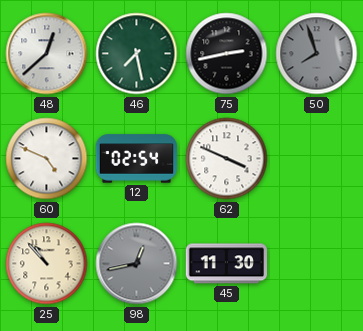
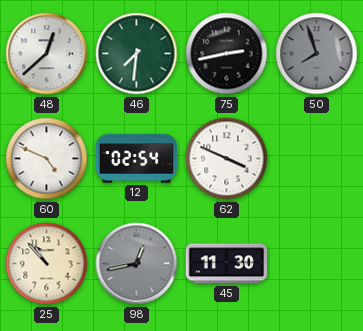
46: 7:28 -> 7:31
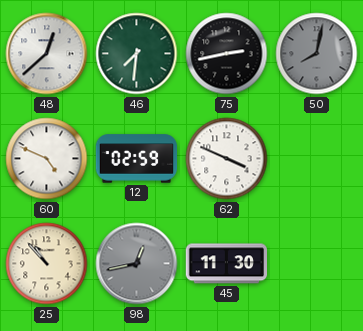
50: 7:57 -> 8:02
12: 02:54 -> 02:59
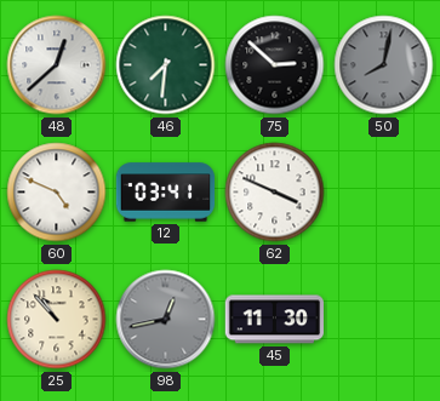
75: 2:43 -> 2:52
12: 02:59 -> 03:41
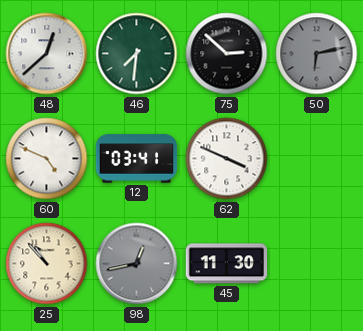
50: 8:02 -> 6:13
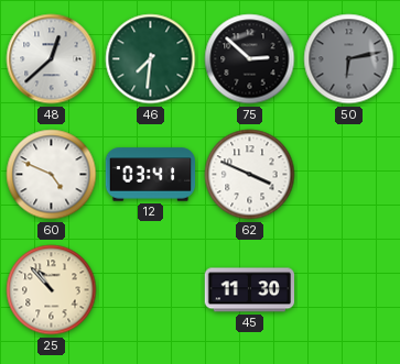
98: 12:43 -> none
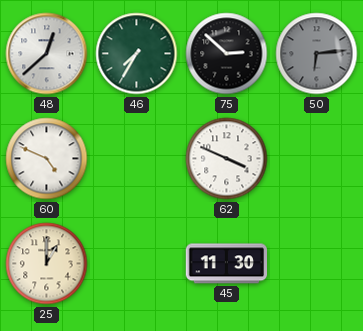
46: 7:31 -> 7:35
50: 6:13 -> 6:14
12: 03:41 -> none
25: 10:53 -> 1:00
